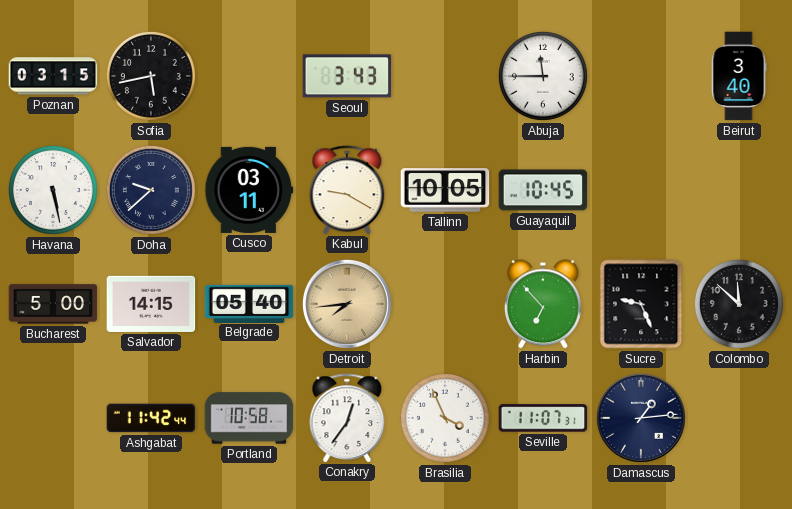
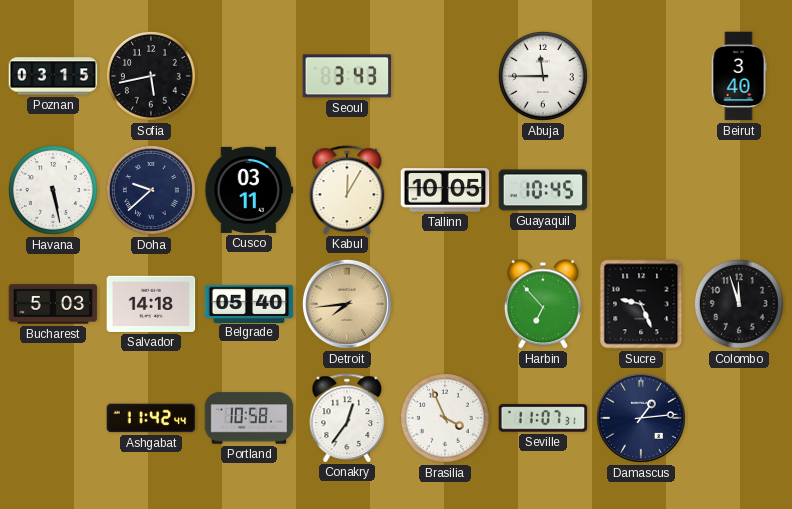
Kabul: 9:20 -> 12:05
Bucharest: 5:00 -> 5:03
Salvador: 14:15 -> 14:18
Colombo: 11:52 -> 11:57
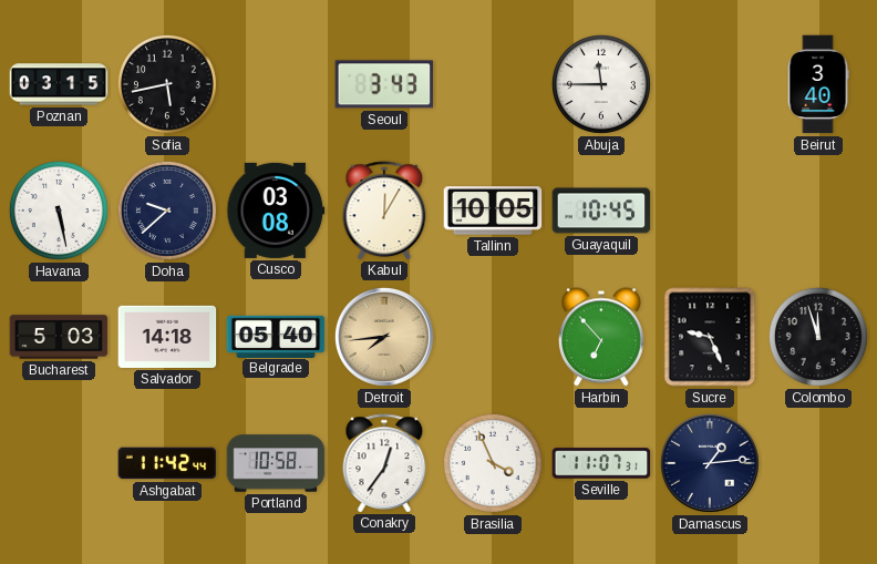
Cusco: 03:11 -> 03:08
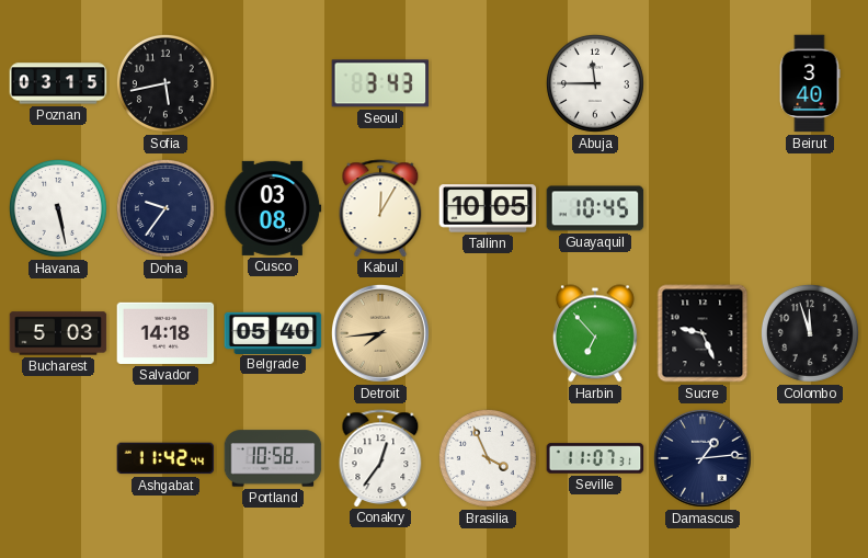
Doha: 9:38 -> 9:36
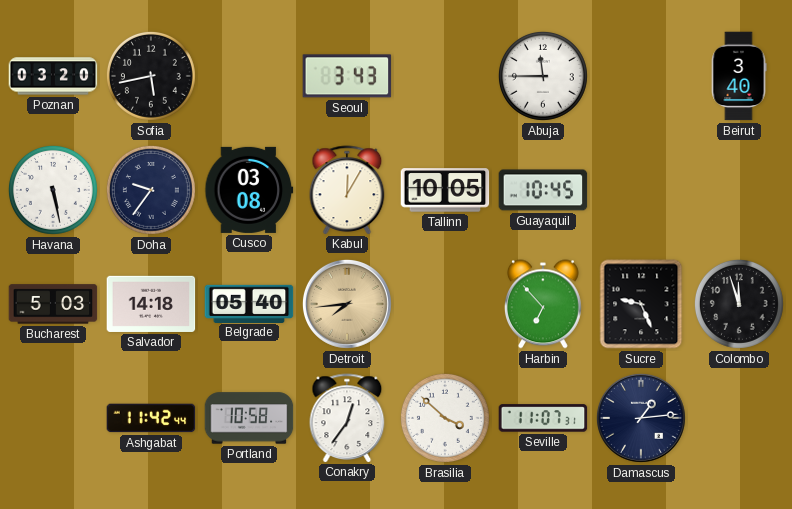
Poznan: 03:15 -> 03:20
Brasilia: 3:56 -> 3:52
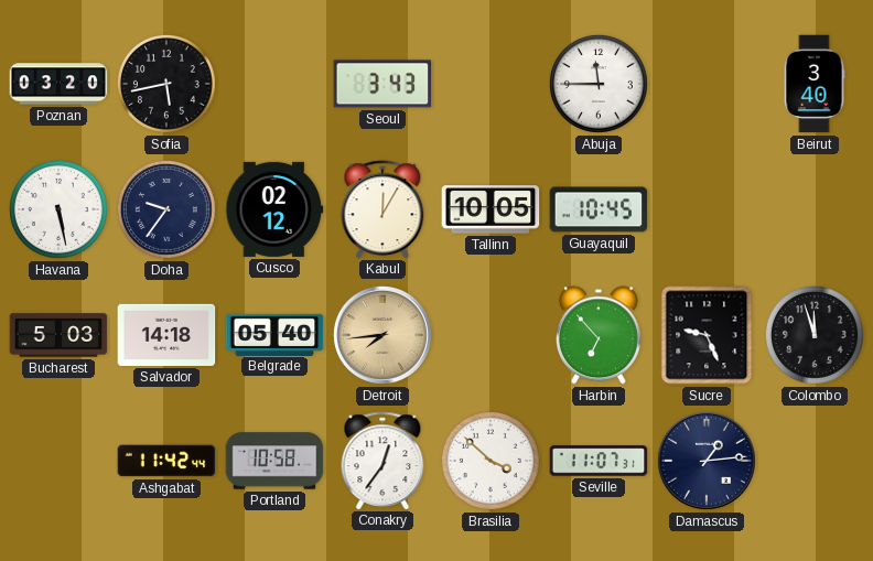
Cusco: 03:08 -> 02:12
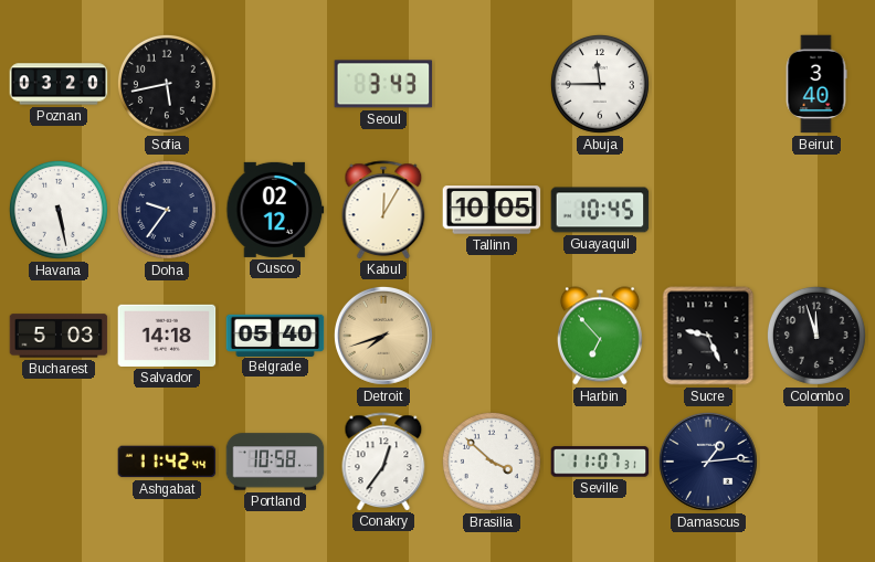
Detroit: 7:44 -> 7:42
